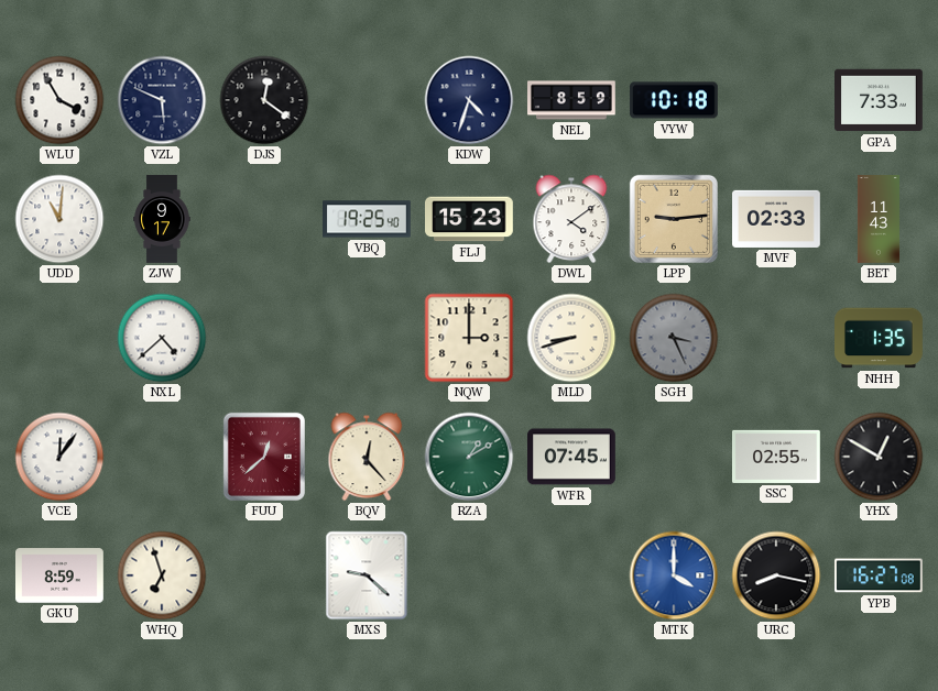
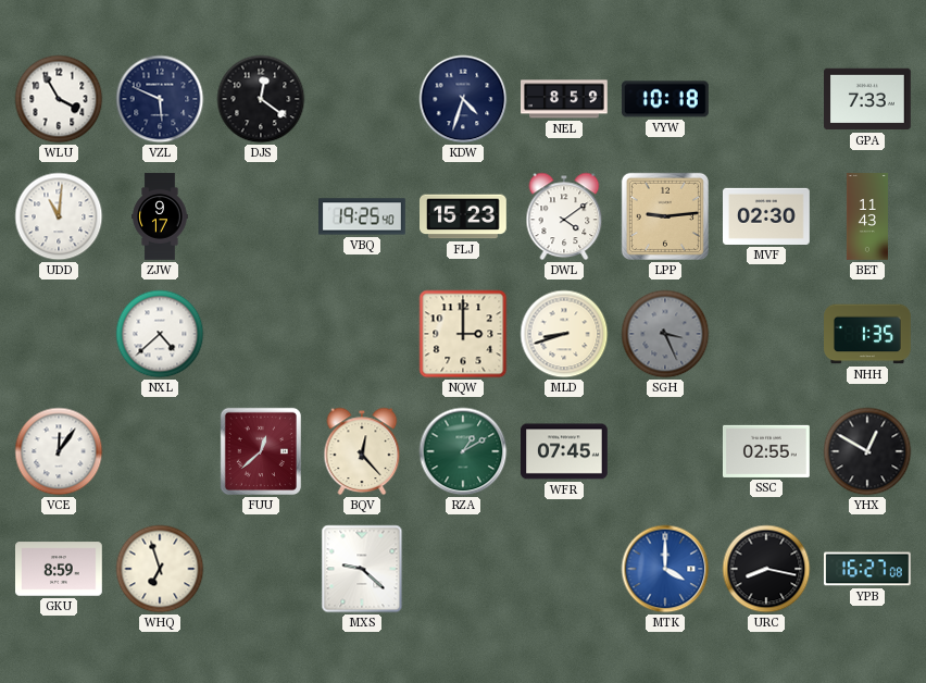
MVF: 02:33 -> 02:30
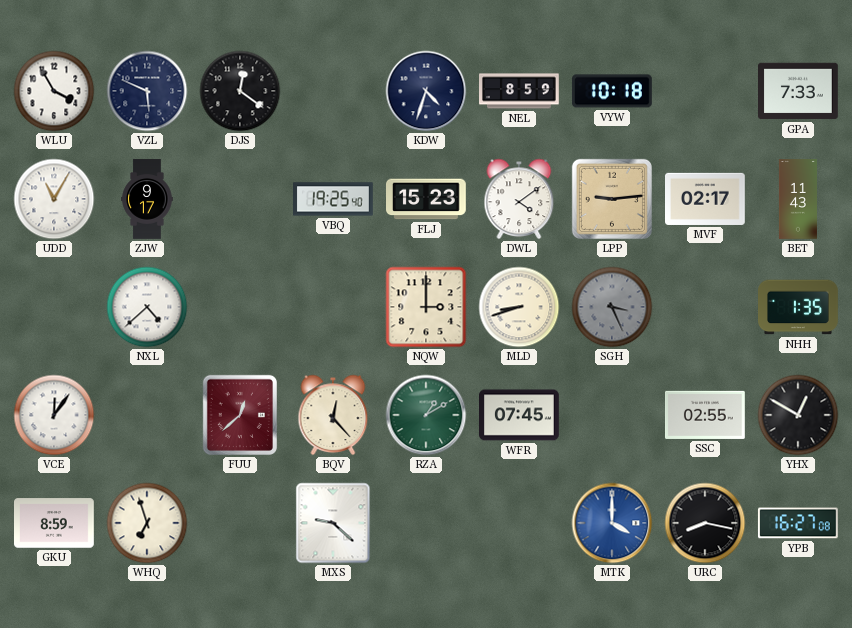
UDD: 11:01 -> 11:05
MVF: 02:30 -> 02:17
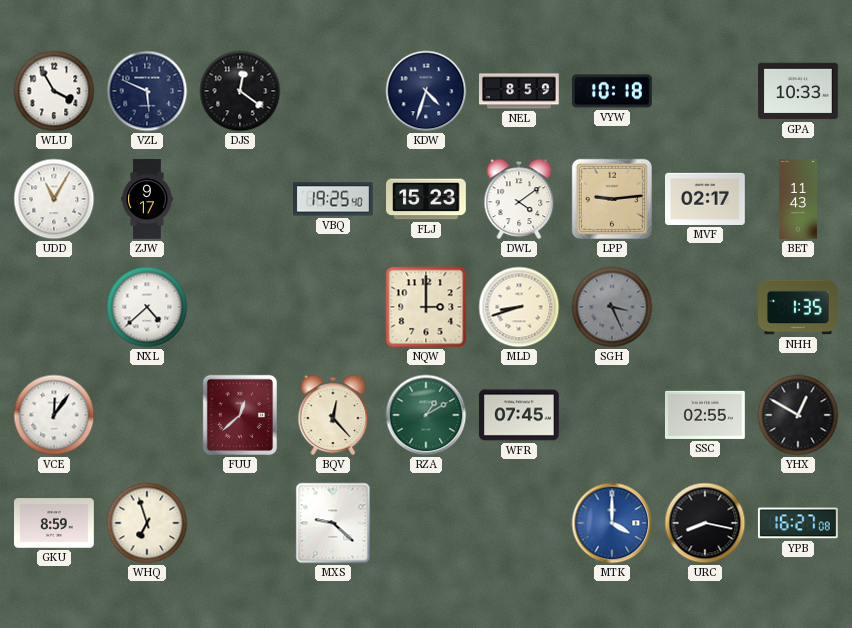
GPA: 7:33 -> 10:33
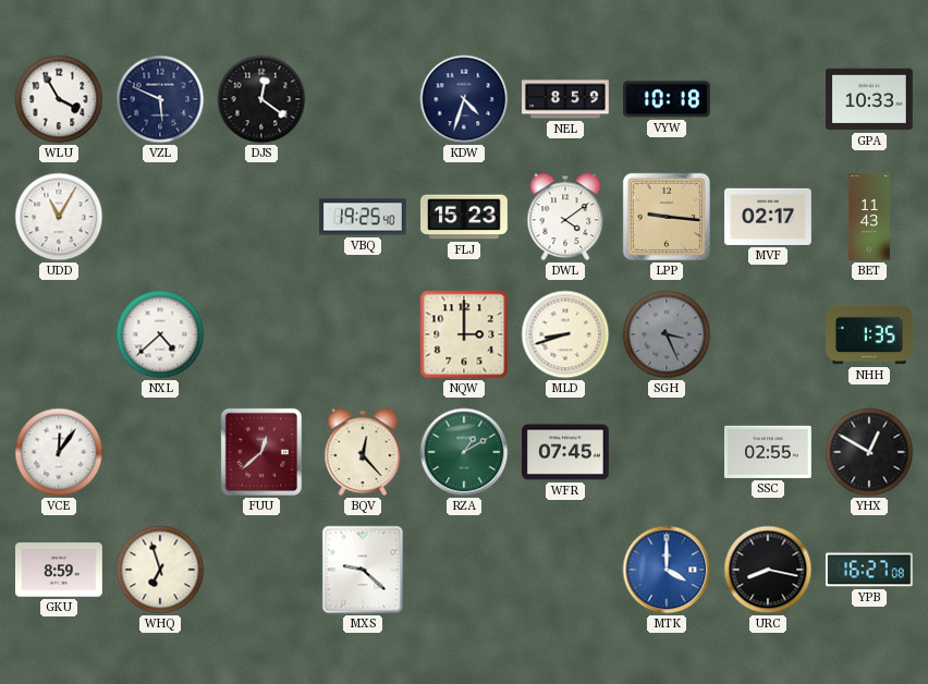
ZJW: 9:17 -> none
LPP: 9:14 -> 9:16
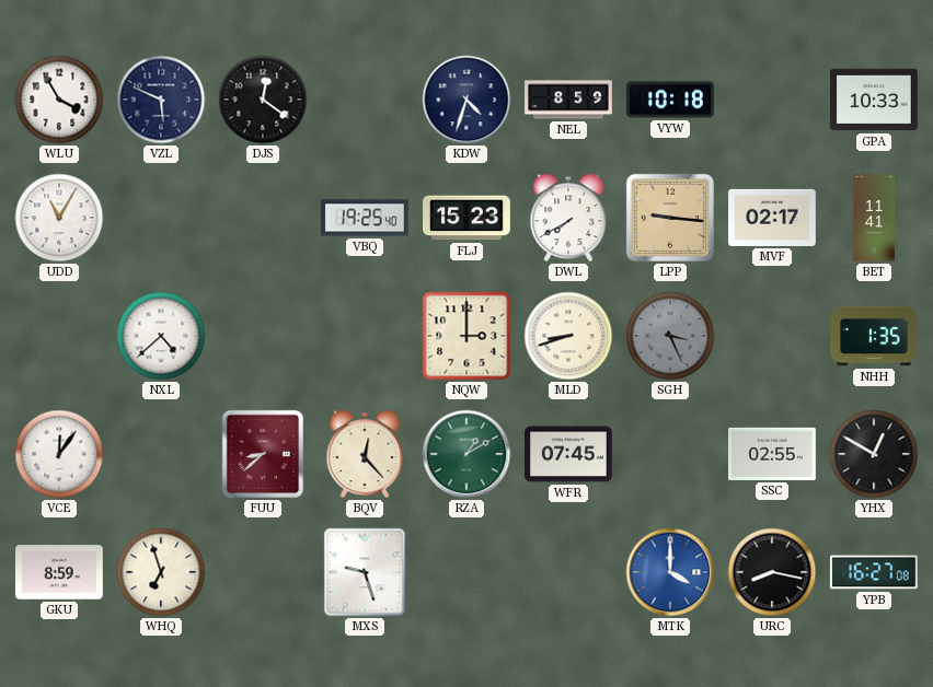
DWL: 4:09 -> 7:40
BET: 11:43 -> 11:41
FUU: 12:38 -> 8:38
MXS: 9:22 -> 9:27
